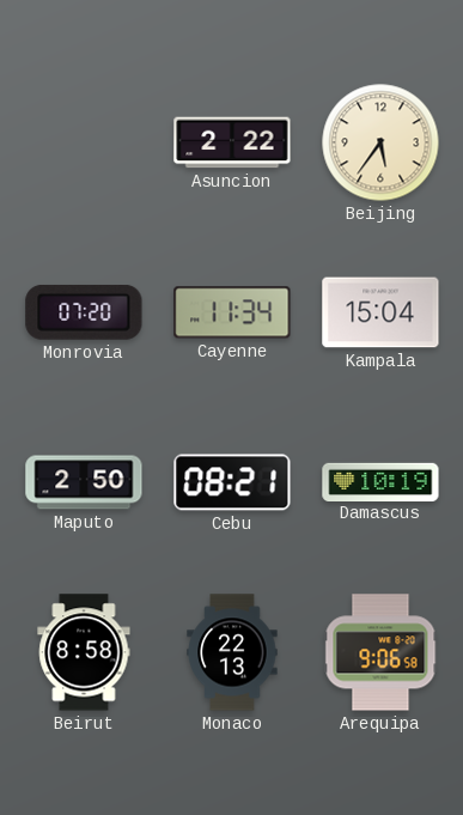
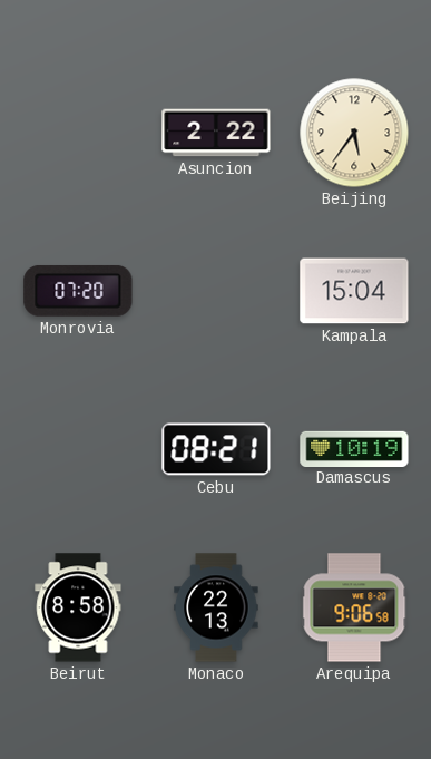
Cayenne: 11:34 -> none
Maputo: 2:50 -> none
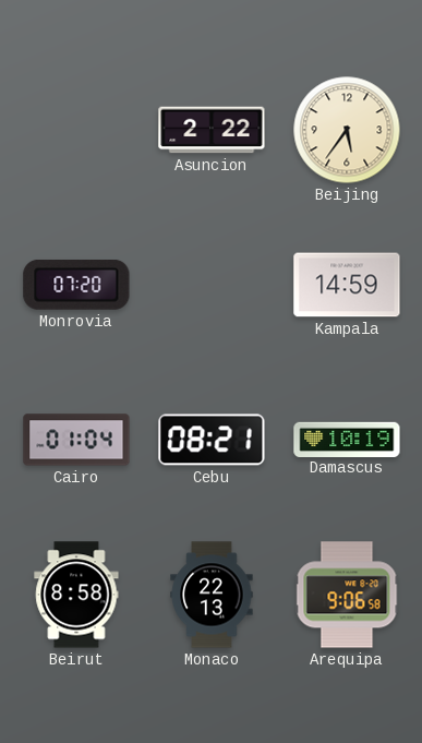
Kampala: 15:04 -> 14:59
Cairo: none -> 01:04
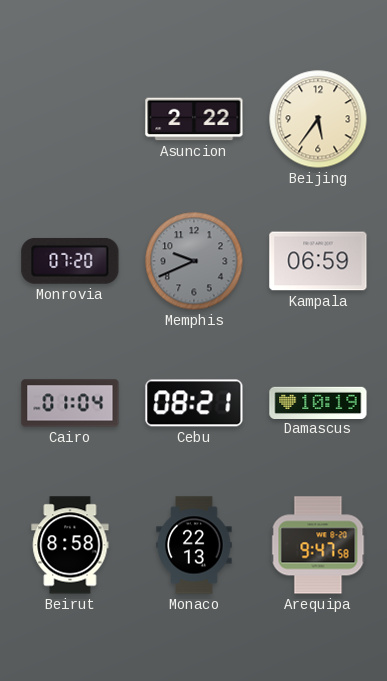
Memphis: none -> 9:41
Kampala: 14:59 -> 06:59
Arequipa: 9:06 -> 9:47
